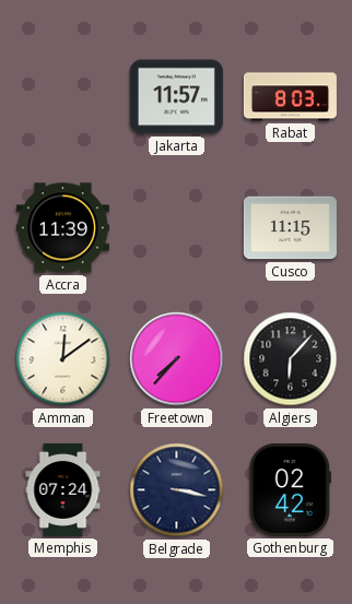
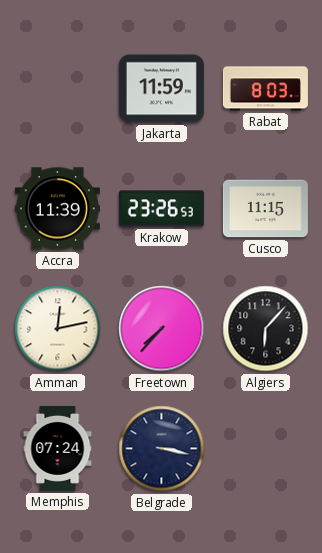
Jakarta: 11:57 -> 11:59
Krakow: none -> 23:26
Amman: 12:09 -> 12:13
Gothenburg: 02:42 -> none
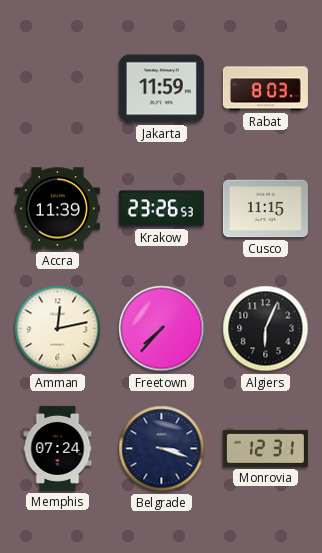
Algiers: 6:07 -> 6:04
Belgrade: 3:17 -> 3:18
Monrovia: none -> 12:31
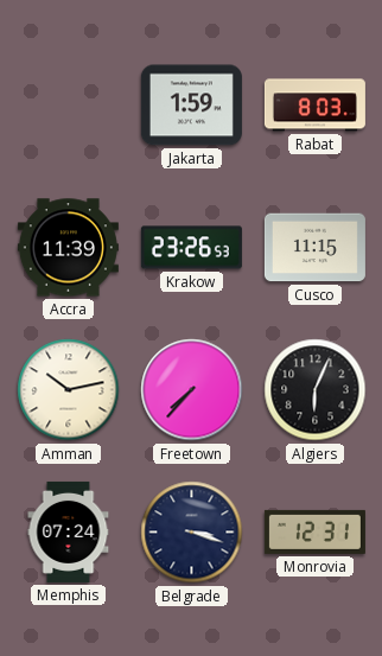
Jakarta: 11:59 -> 1:59
Amman: 12:13 -> 10:13
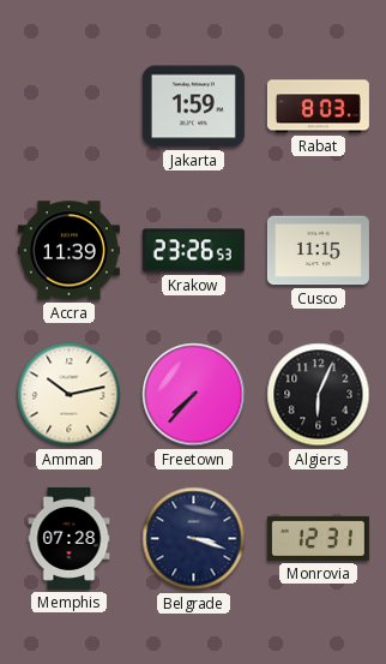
Memphis: 07:24 -> 07:28
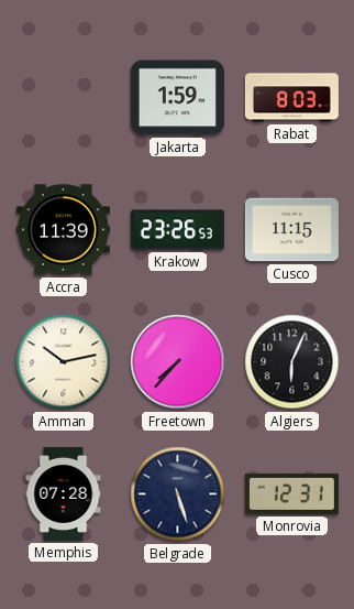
Belgrade: 3:18 -> 5:27
